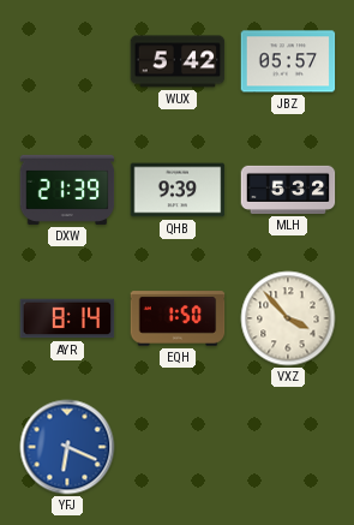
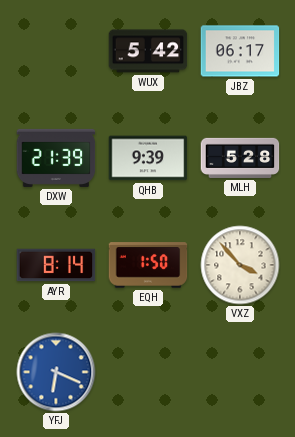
JBZ: 05:57 -> 06:17
MLH: 5:32 -> 5:28
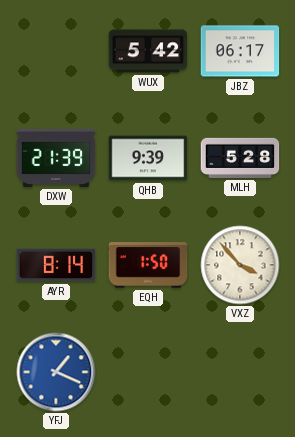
YFJ: 6:19 -> 1:19
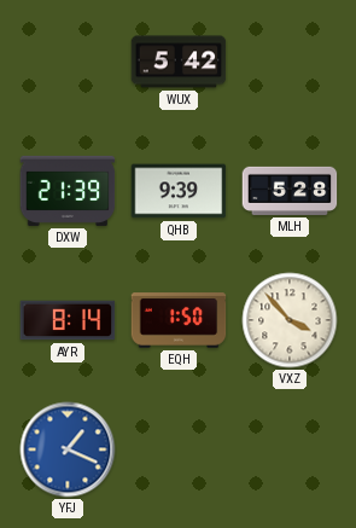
JBZ: 06:17 -> none
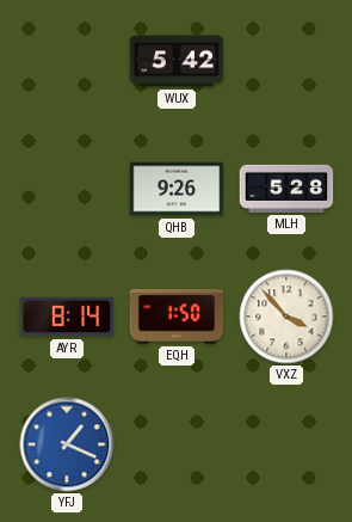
DXW: 21:39 -> none
QHB: 9:39 -> 9:26
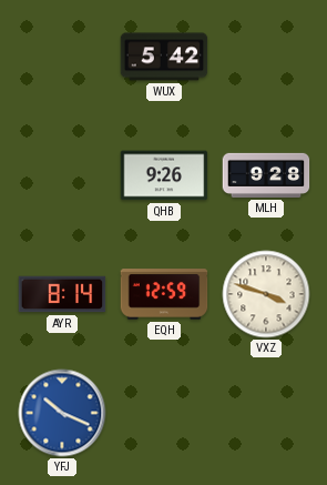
MLH: 5:28 -> 9:28
EQH: 1:50 -> 12:59
VXZ: 3:53 -> 3:48
YFJ: 1:19 -> 10:19
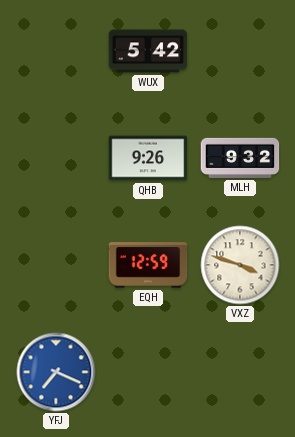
MLH: 9:28 -> 9:32
AYR: 8:14 -> none
YFJ: 10:19 -> 7:19
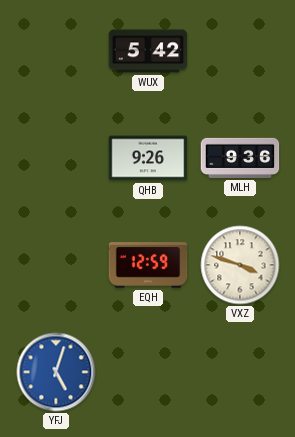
MLH: 9:32 -> 9:36
YFJ: 7:19 -> 5:03
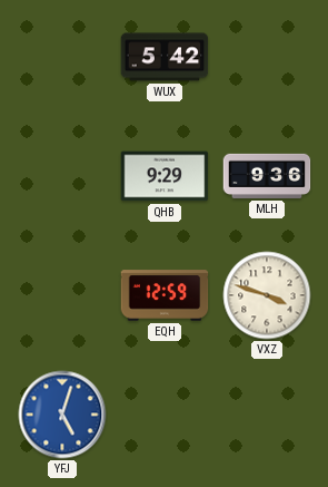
QHB: 9:26 -> 9:29
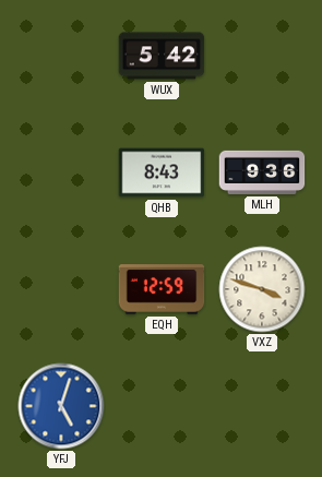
QHB: 9:29 -> 8:43
